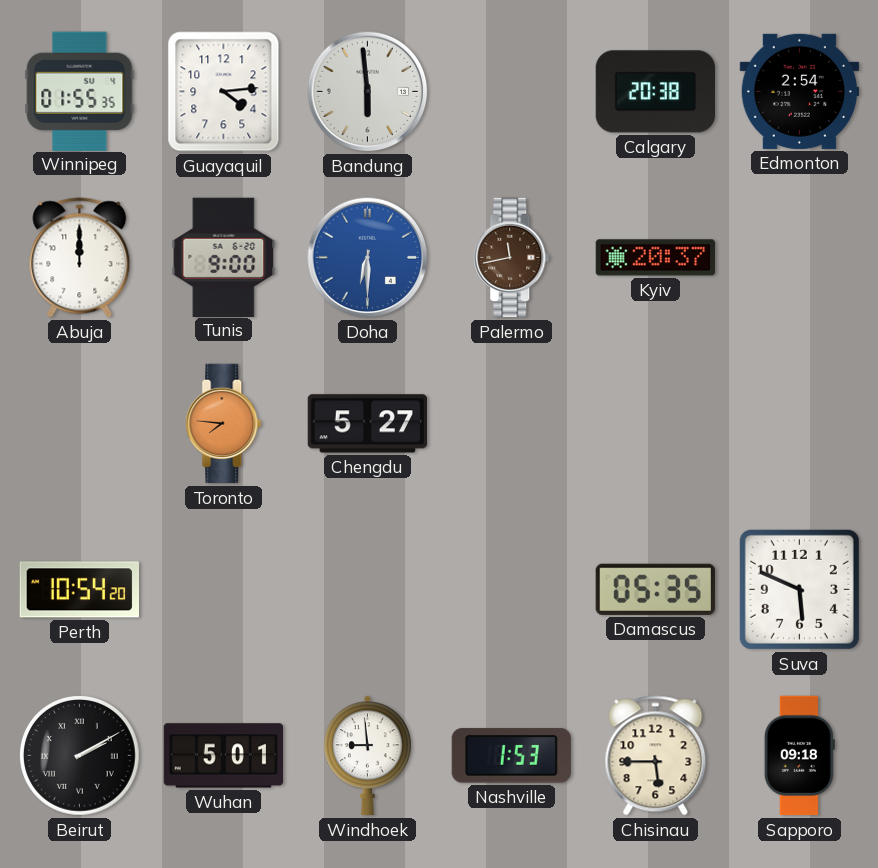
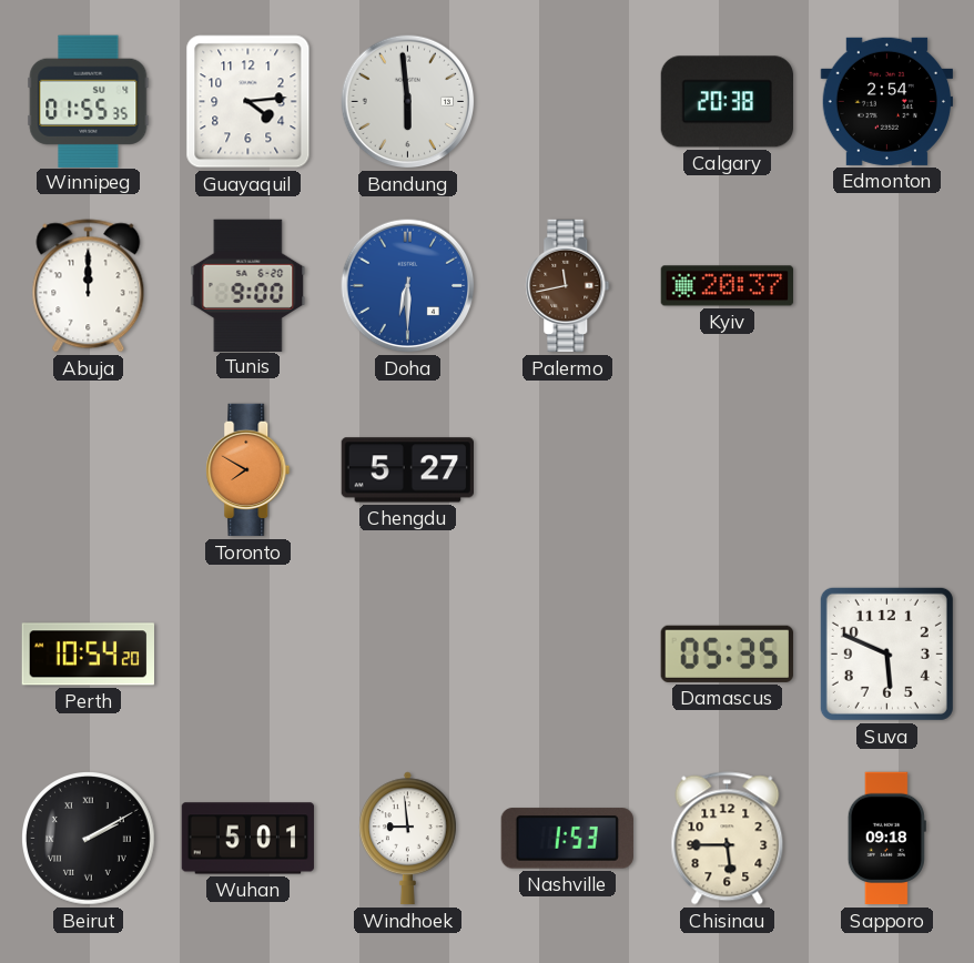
Toronto: 7:46 -> 7:50
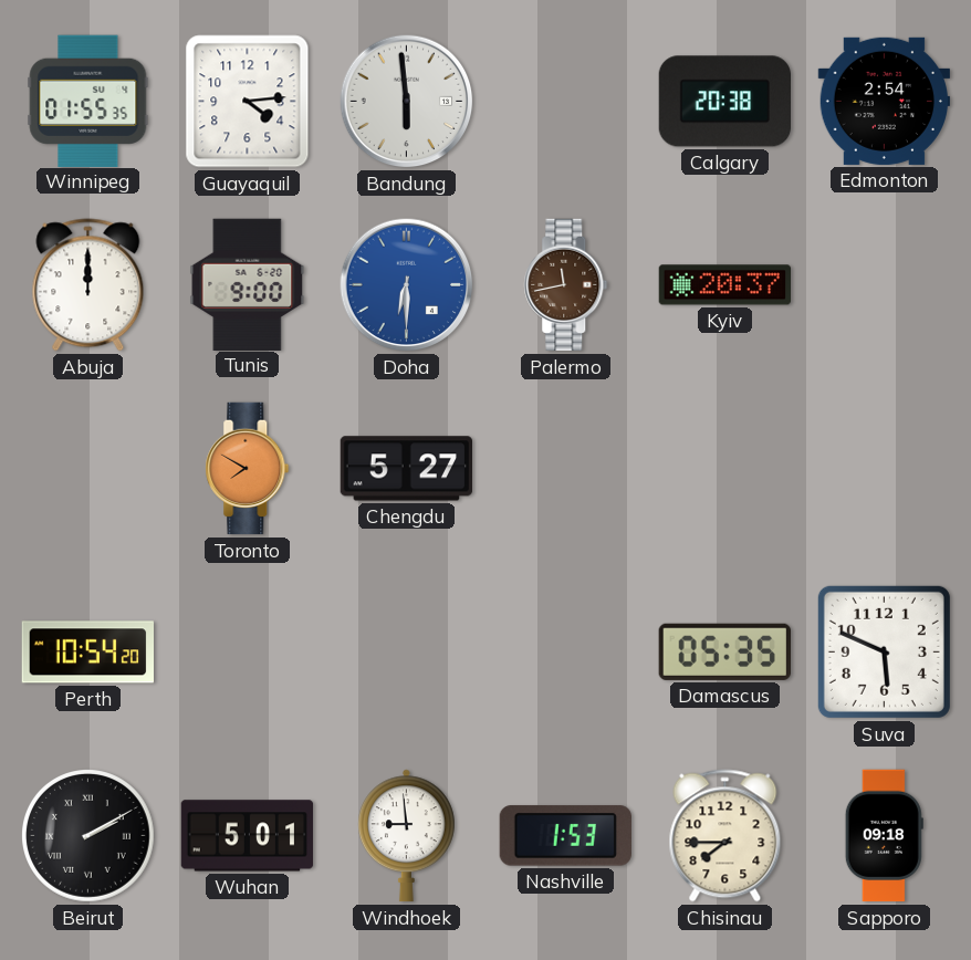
Chisinau: 5:45 -> 7:45
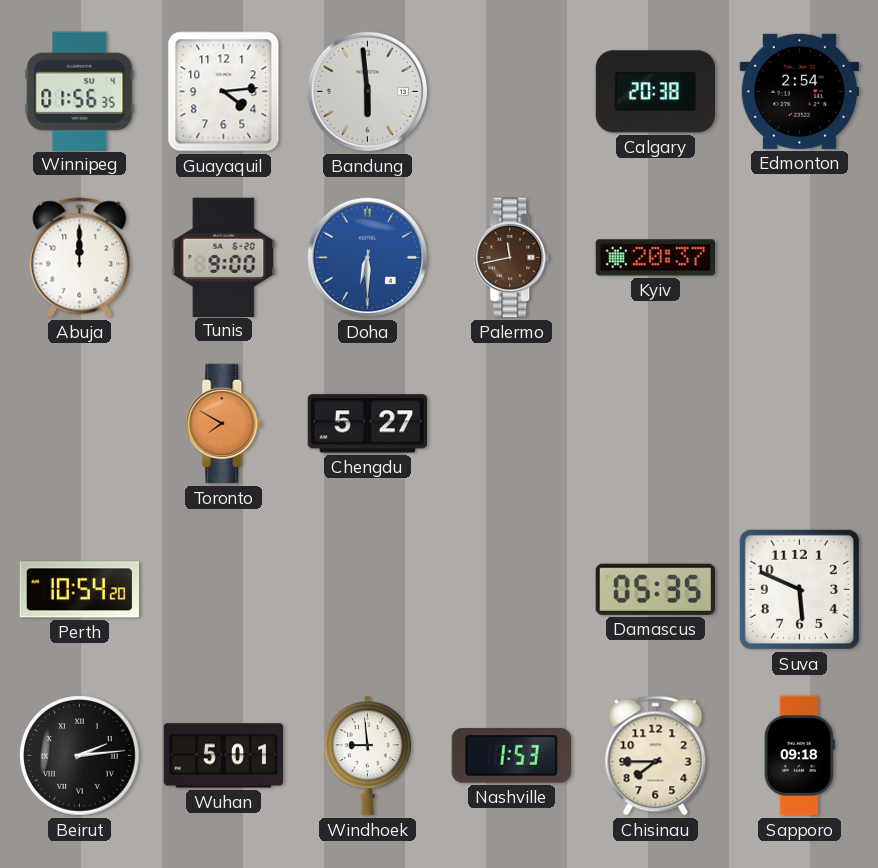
Winnipeg: 01:55 -> 01:56
Beirut: 2:10 -> 2:14
